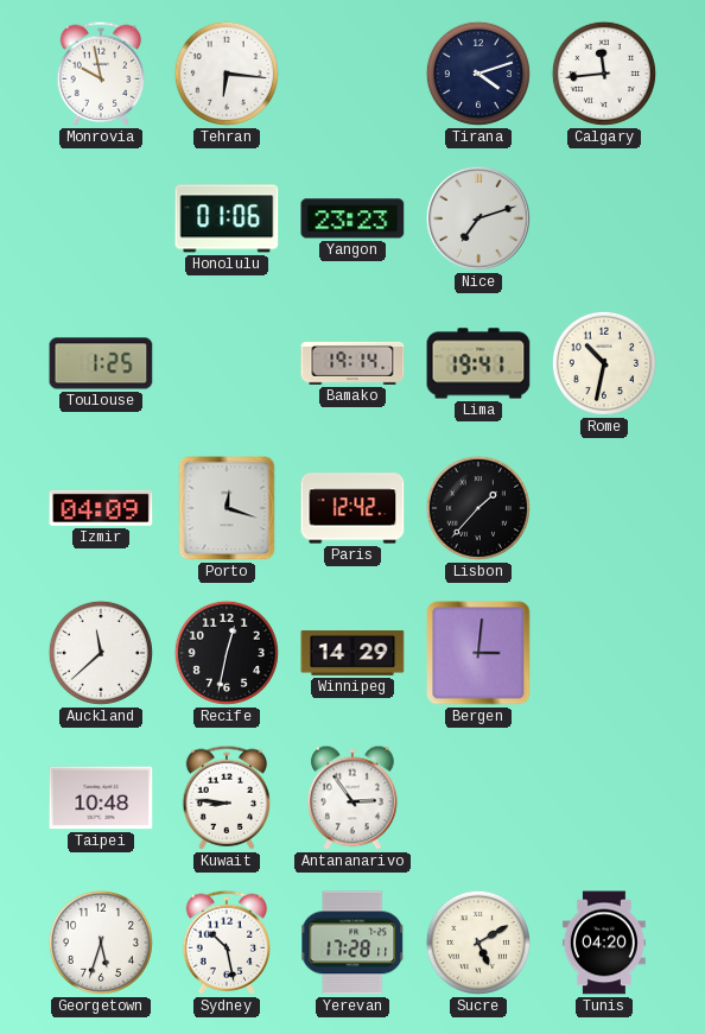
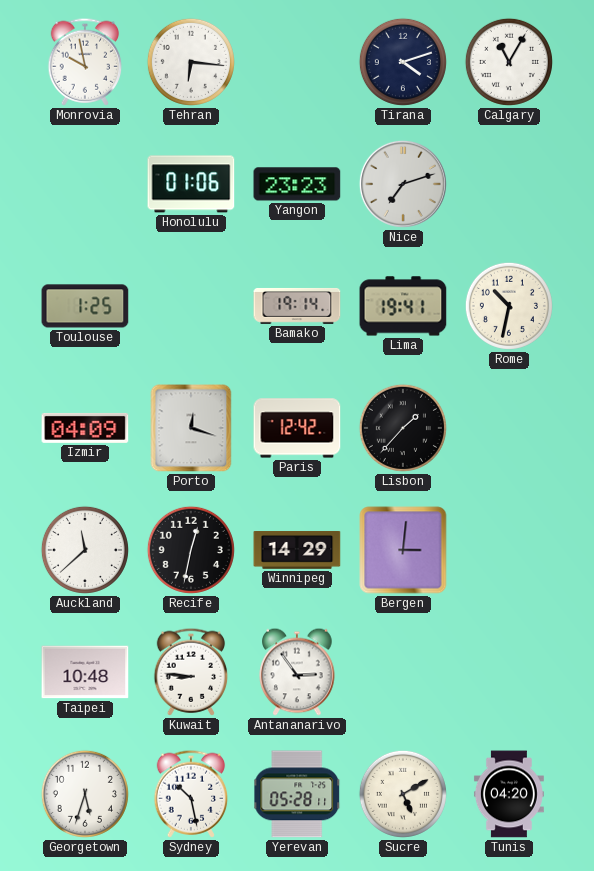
Calgary: 11:44 -> 11:05
Yerevan: 17:28 -> 05:28
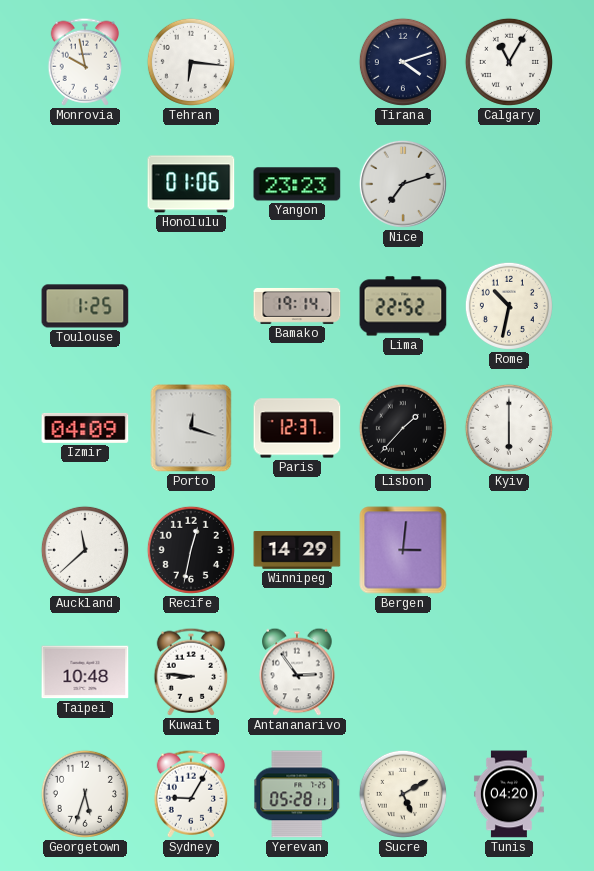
Lima: 19:41 -> 22:52
Paris: 12:42 -> 12:37
Kyiv: none -> 6:00
Sydney: 10:28 -> 9:05
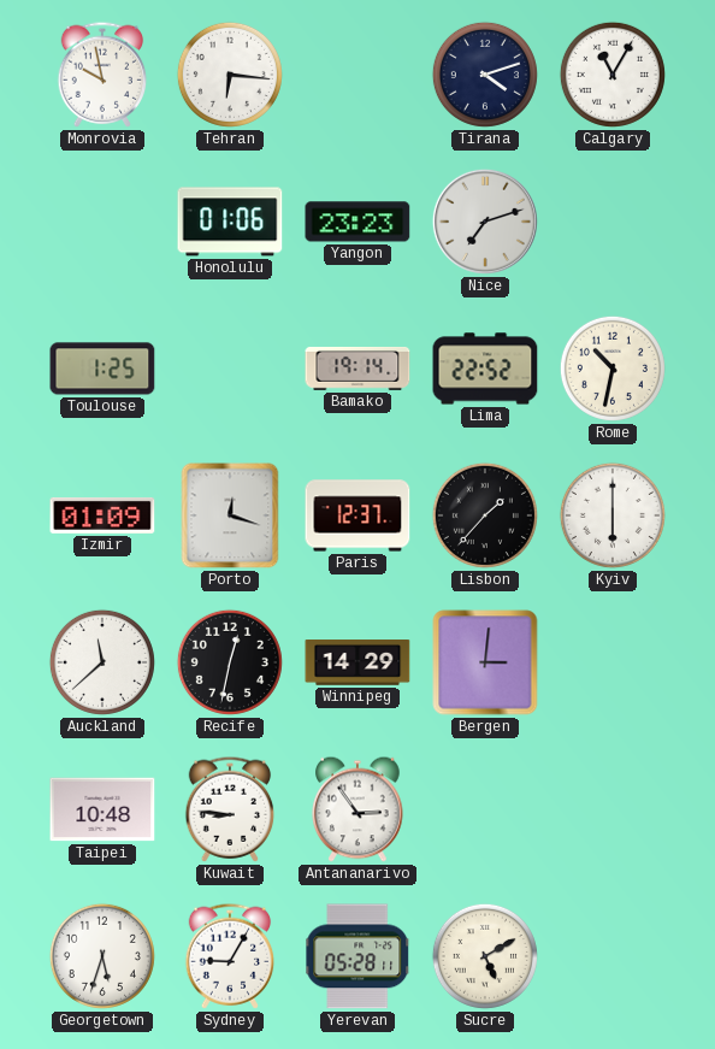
Izmir: 04:09 -> 01:09
Tunis: 04:20 -> none
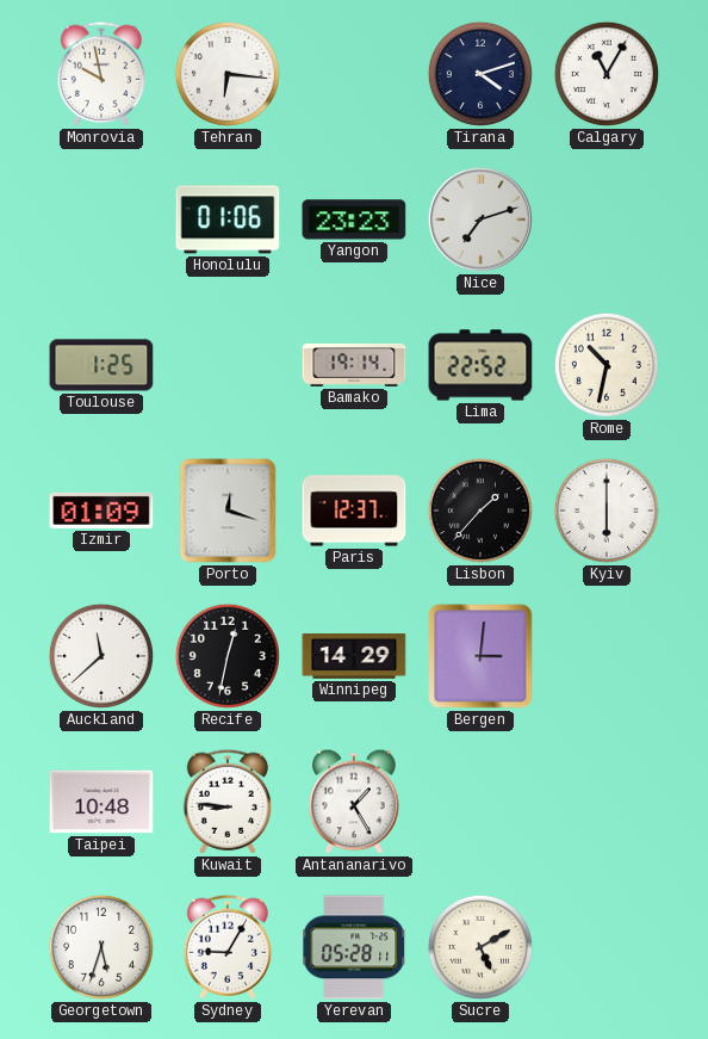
Antananarivo: 2:54 -> 1:25
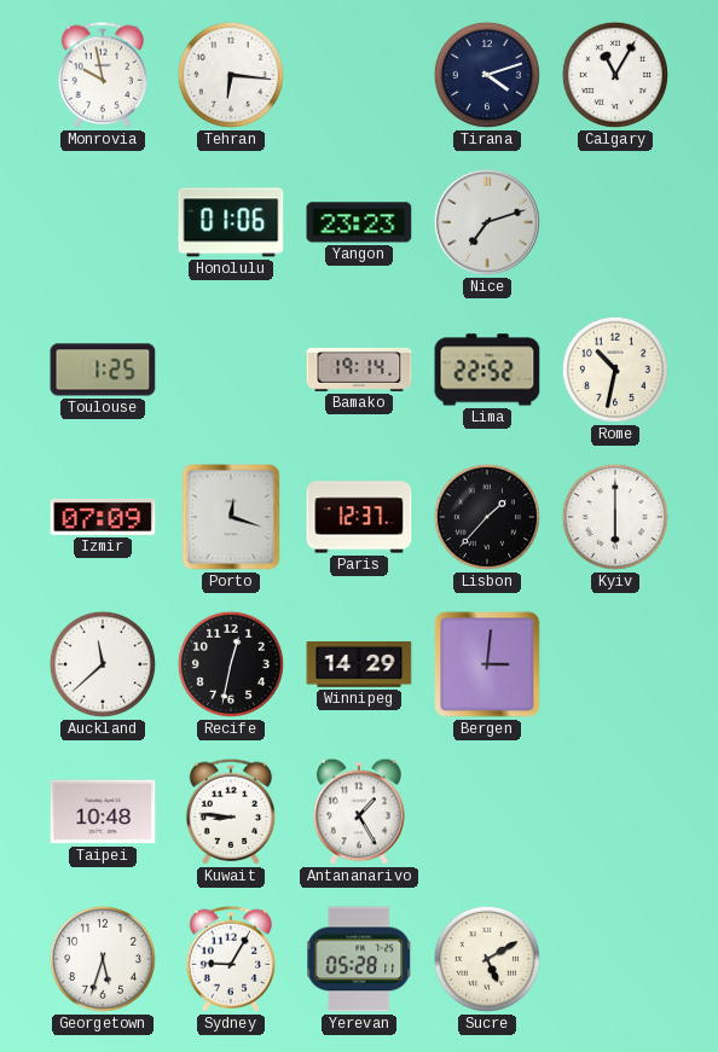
Izmir: 01:09 -> 07:09
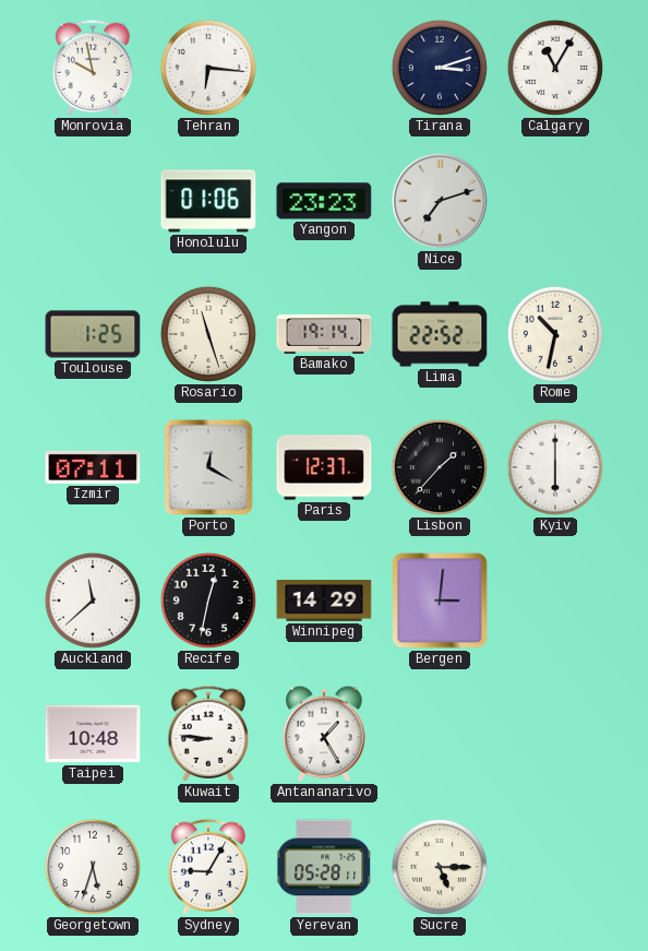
Tirana: 4:12 -> 3:12
Rosario: none -> 11:27
Izmir: 07:09 -> 07:11
Porto: 12:18 -> 12:20
Sucre: 5:10 -> 5:15
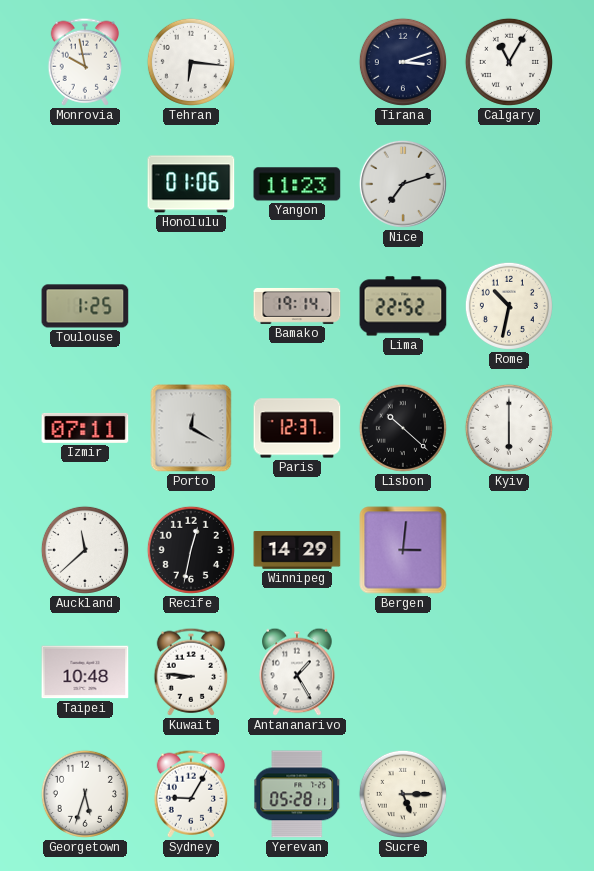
Yangon: 23:23 -> 11:23
Rosario: 11:27 -> none
Lisbon: 1:37 -> 10:22
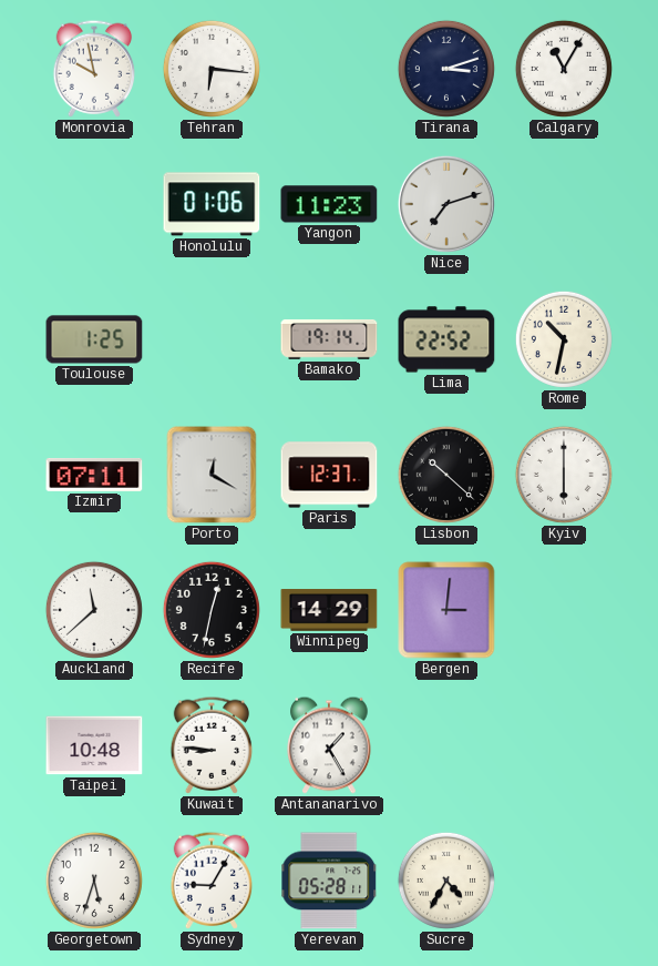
Sucre: 5:15 -> 4:35
